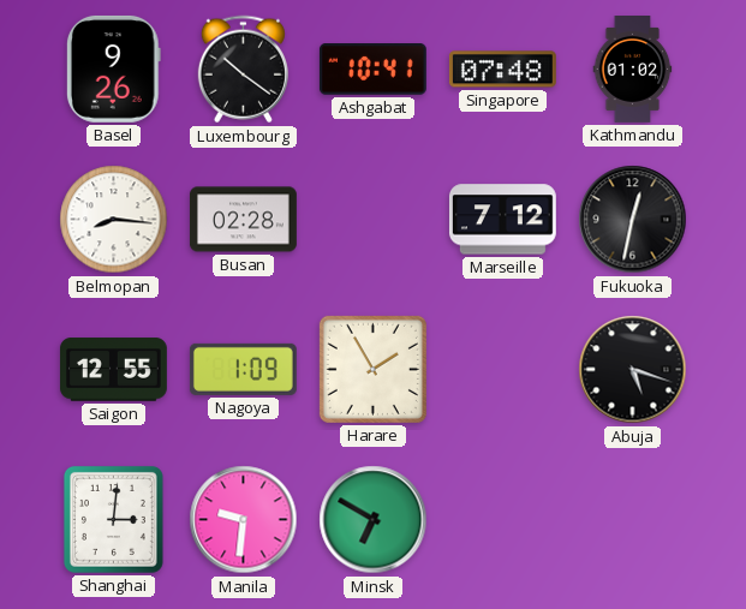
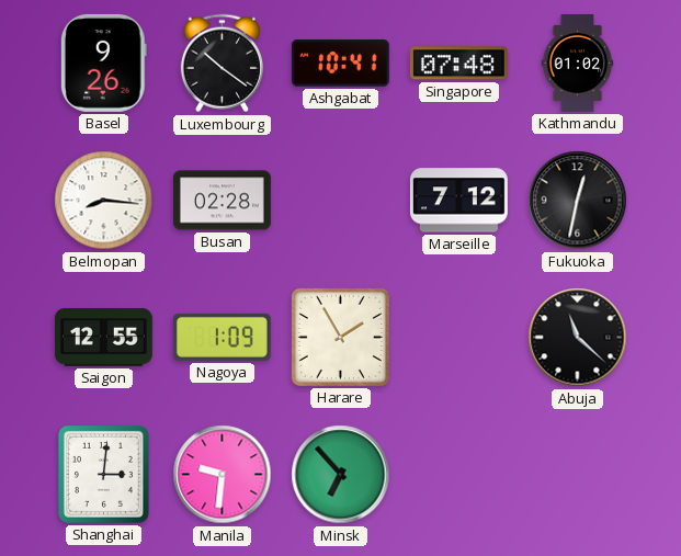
Abuja: 5:18 -> 11:22
Minsk: 6:50 -> 6:53
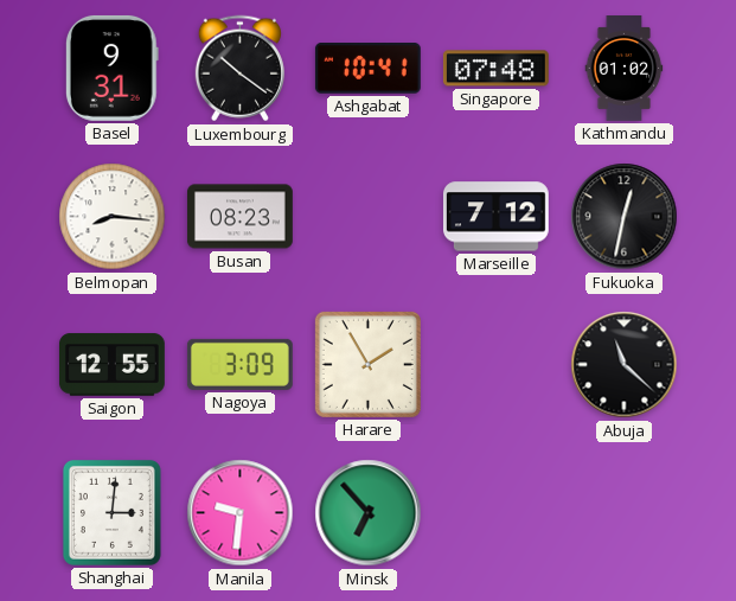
Basel: 9:26 -> 9:31
Busan: 02:28 -> 08:23
Nagoya: 1:09 -> 3:09
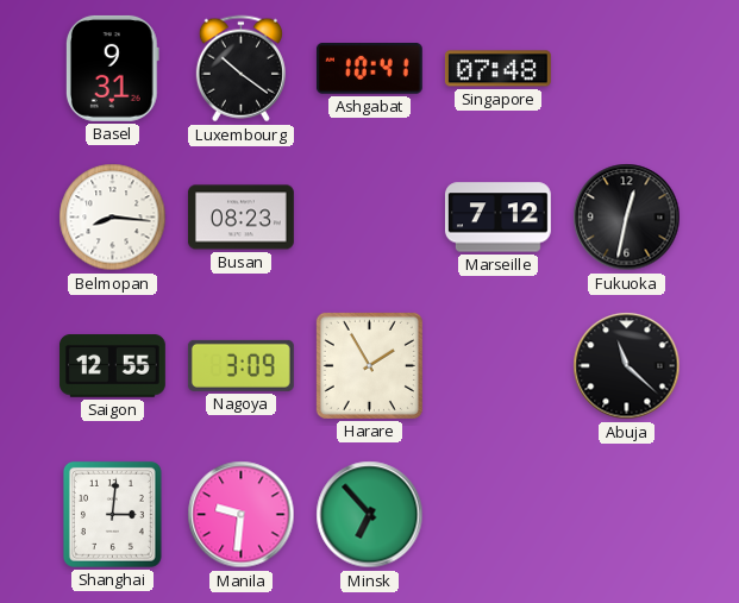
Kathmandu: 01:02 -> none
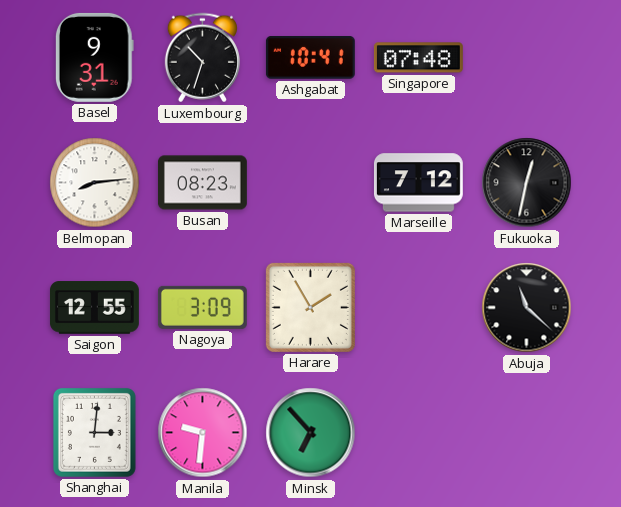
Luxembourg: 10:21 -> 10:33
Belmopan: 8:16 -> 8:14
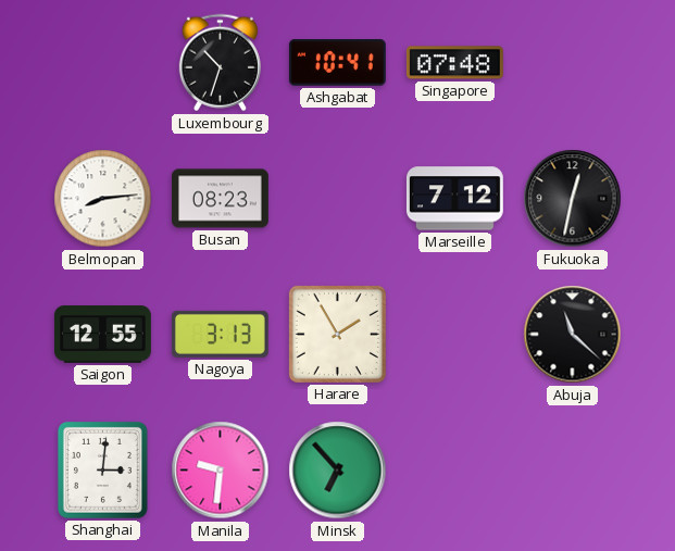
Basel: 9:31 -> none
Nagoya: 3:09 -> 3:13
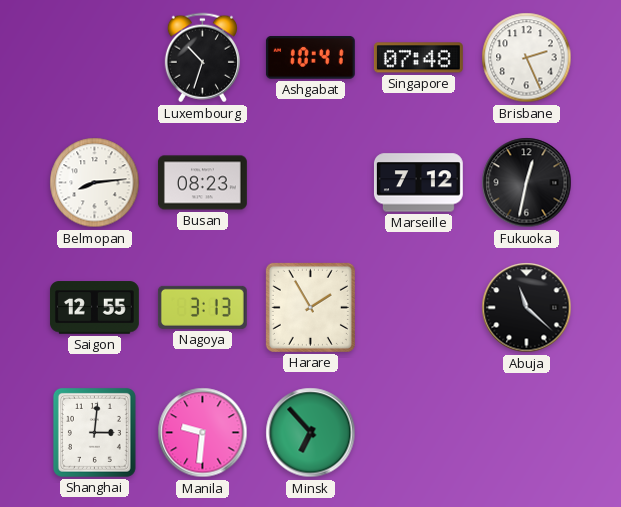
Brisbane: none -> 2:26
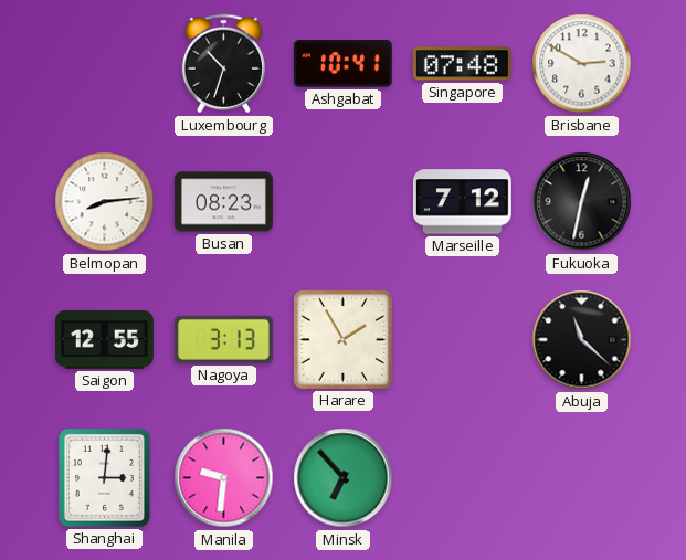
Brisbane: 2:26 -> 2:50
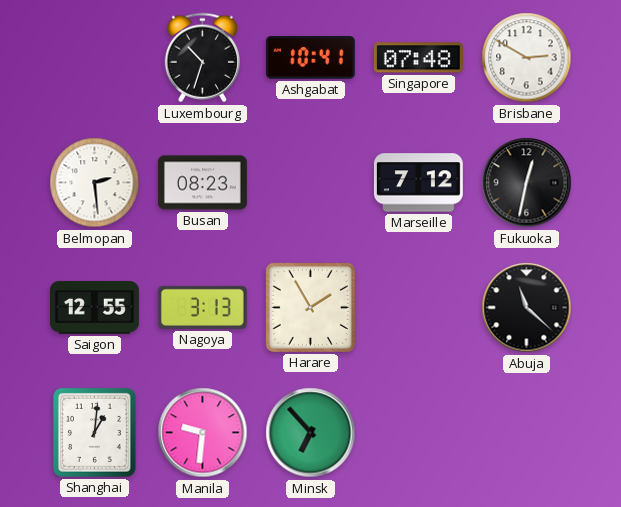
Belmopan: 8:14 -> 2:29
Shanghai: 3:01 -> 1:01
